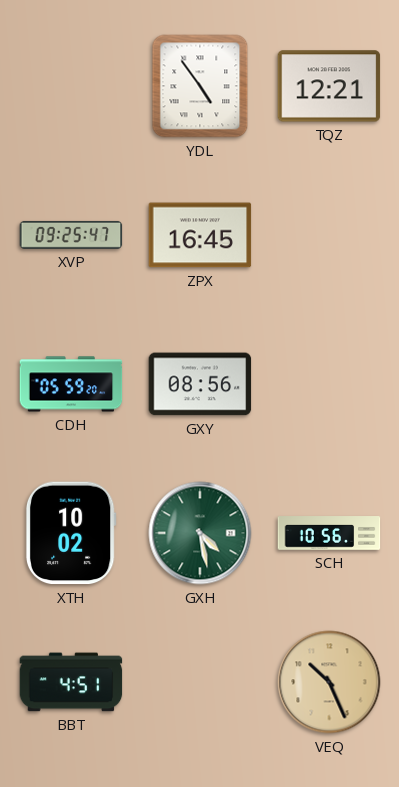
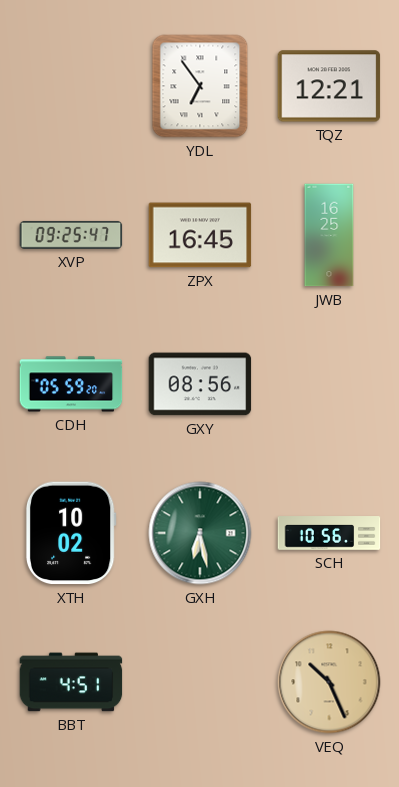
YDL: 4:54 -> 6:54
JWB: none -> 16:25
GXH: 4:28 -> 6:28
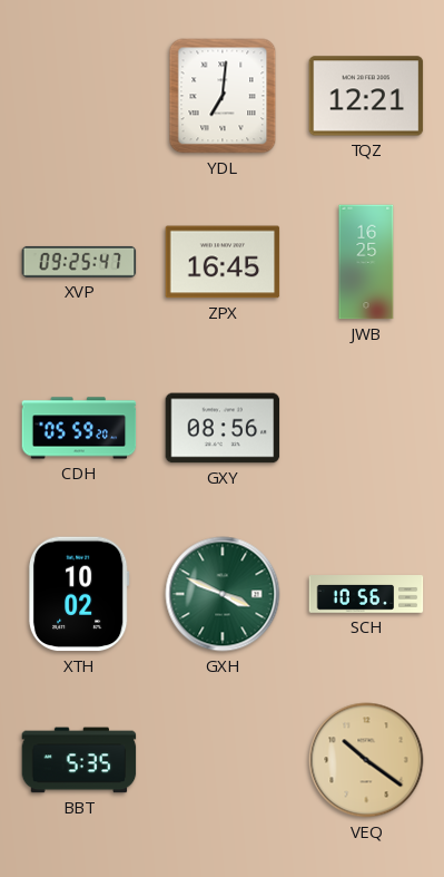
YDL: 6:54 -> 7:01
GXH: 6:28 -> 3:49
BBT: 4:51 -> 5:35
VEQ: 10:26 -> 10:21
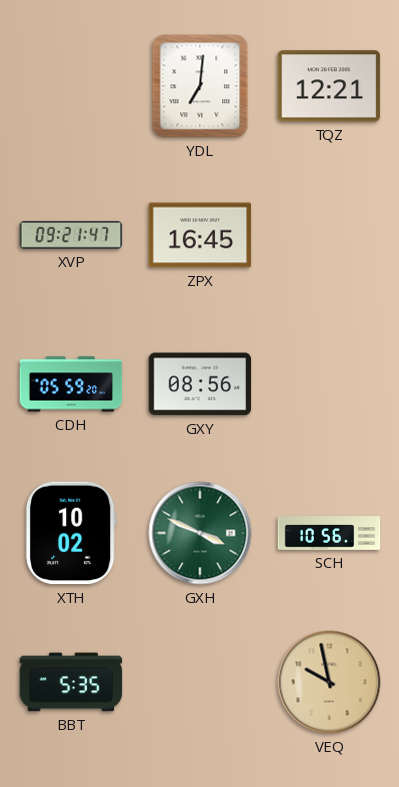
XVP: 09:25 -> 09:21
JWB: 16:25 -> none
VEQ: 10:21 -> 9:58
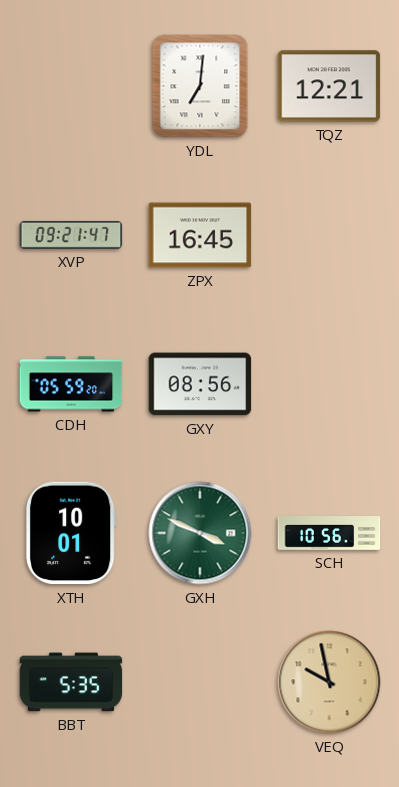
XTH: 10:02 -> 10:01
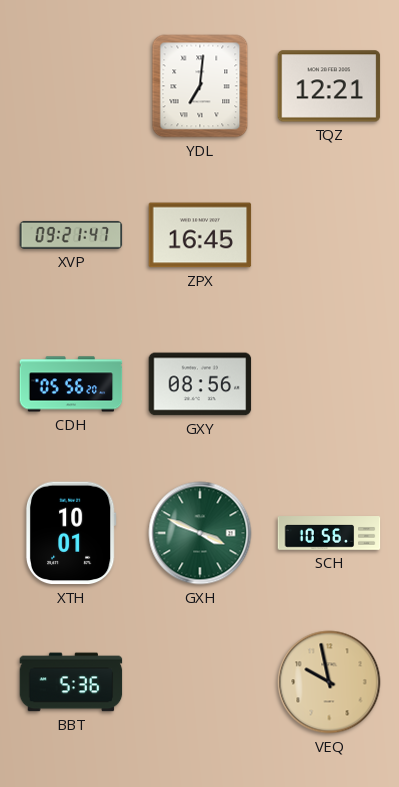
CDH: 05:59 -> 05:56
BBT: 5:35 -> 5:36
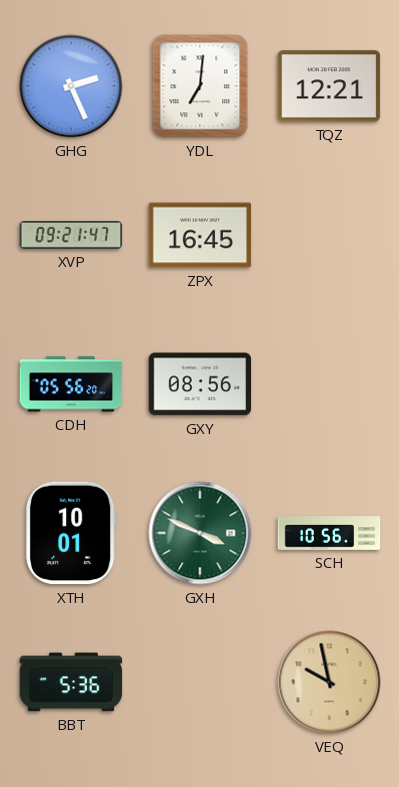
GHG: none -> 2:26
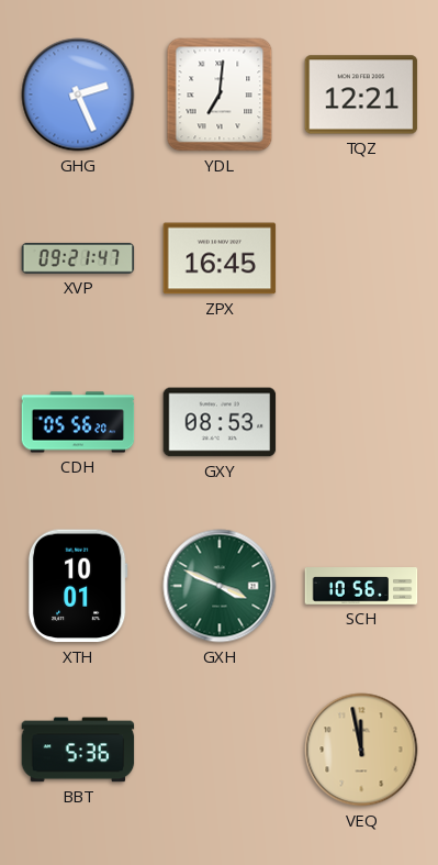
GXY: 08:56 -> 08:53
VEQ: 9:58 -> 11:58
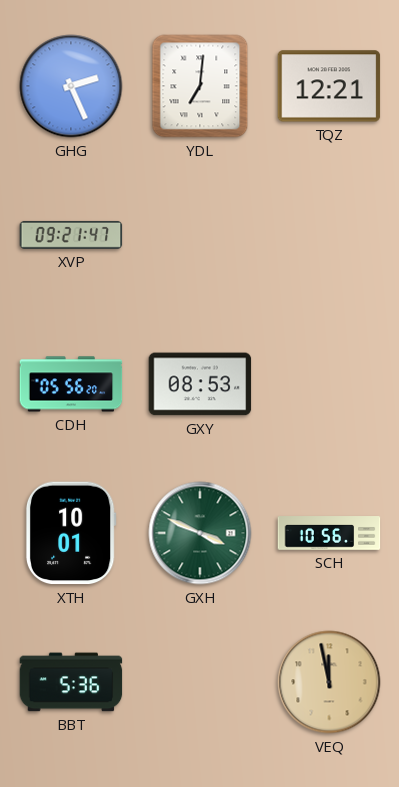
ZPX: 16:45 -> none
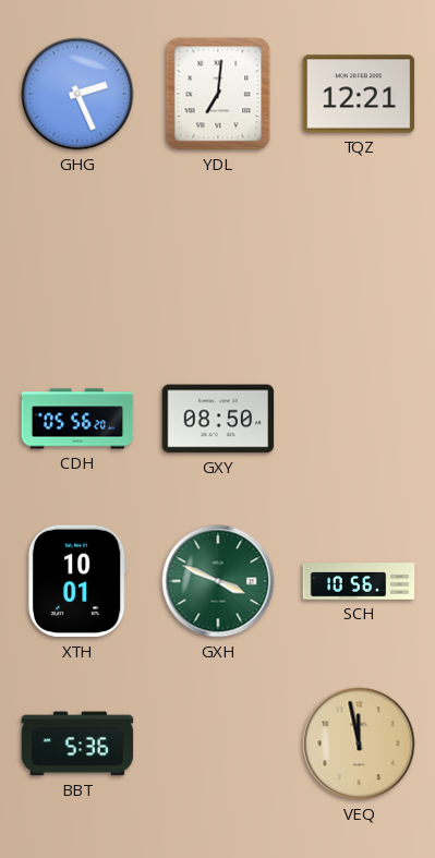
XVP: 09:21 -> none
GXY: 08:53 -> 08:50
